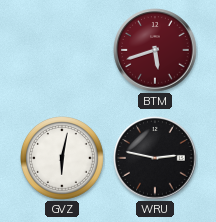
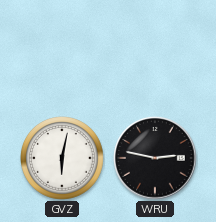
BTM: 5:42 -> none
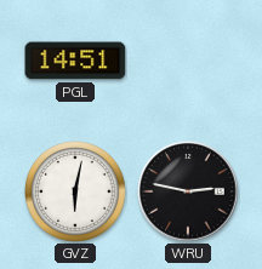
PGL: none -> 14:51
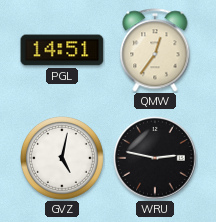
QMW: none -> 12:36
GVZ: 6:02 -> 5:02
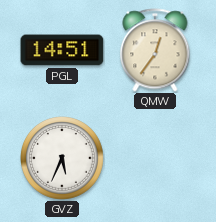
GVZ: 5:02 -> 5:34
WRU: 2:47 -> none
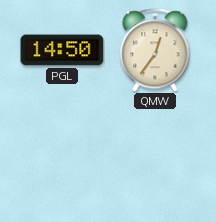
PGL: 14:51 -> 14:50
GVZ: 5:34 -> none
